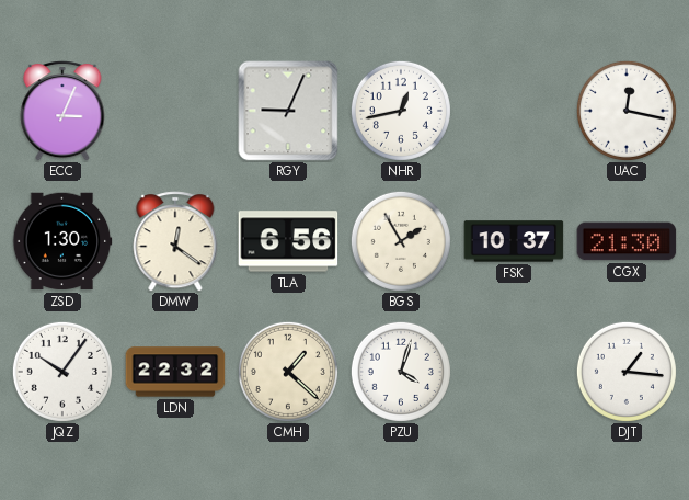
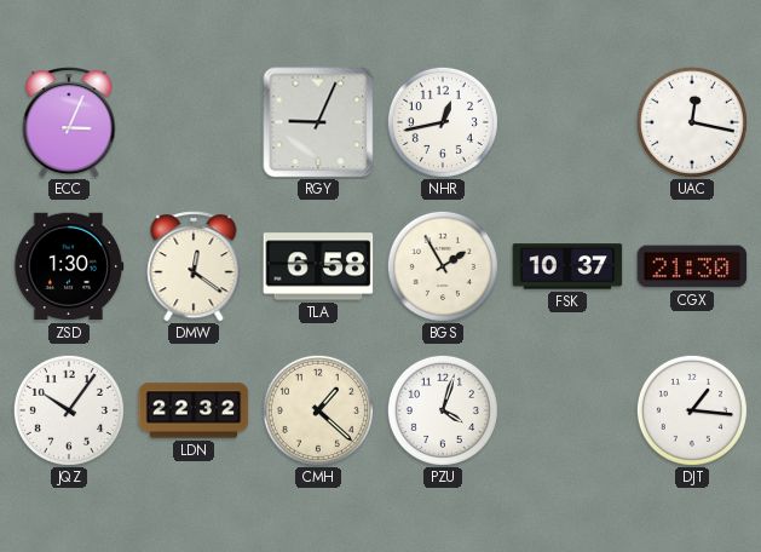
TLA: 6:56 -> 6:58
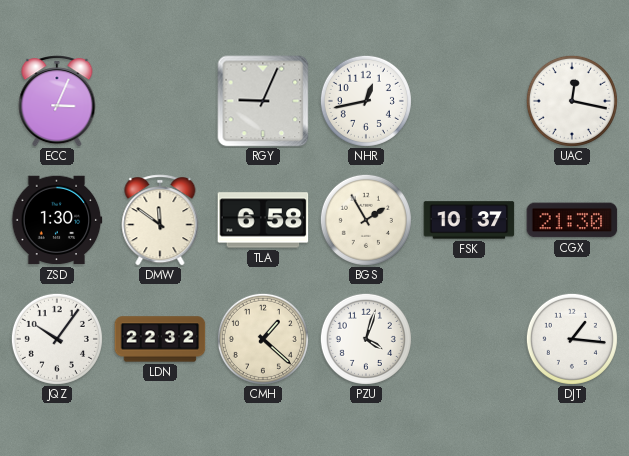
DMW: 12:21 -> 11:51
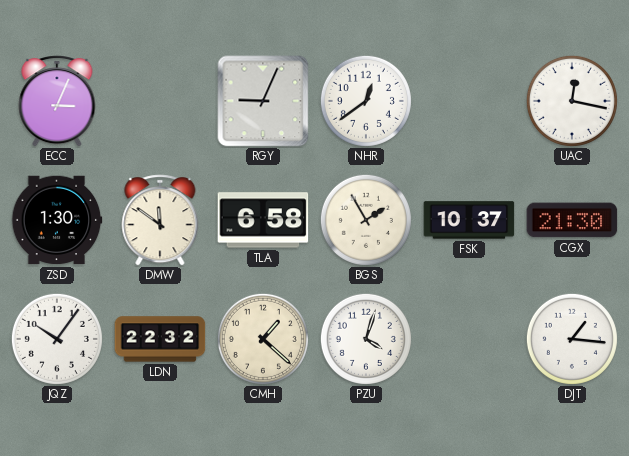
NHR: 12:43 -> 12:39
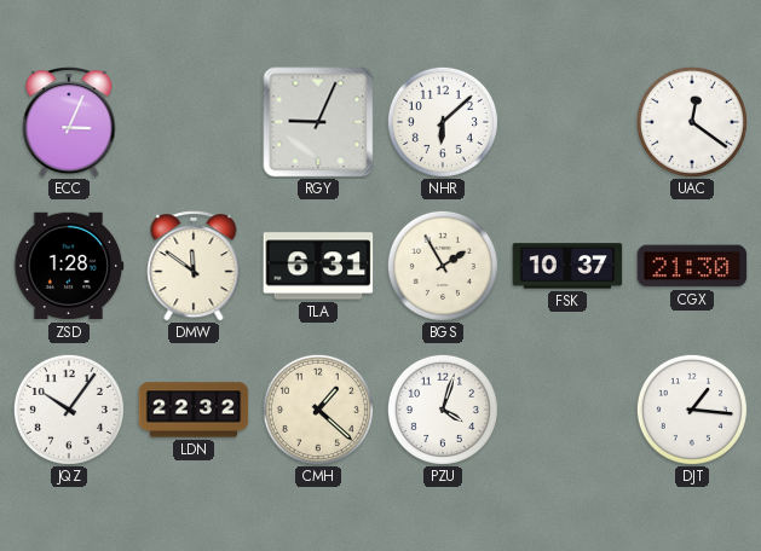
NHR: 12:39 -> 6:08
UAC: 12:17 -> 12:21
ZSD: 1:30 -> 1:28
TLA: 6:58 -> 6:31
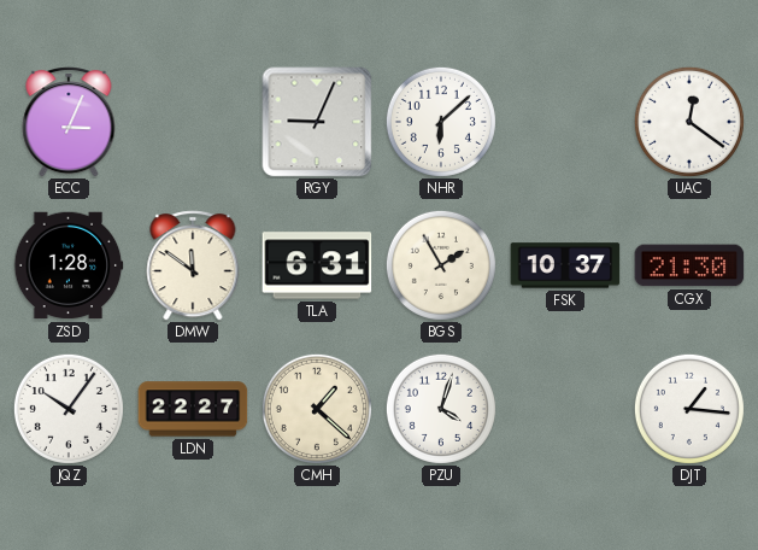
LDN: 22:32 -> 22:27
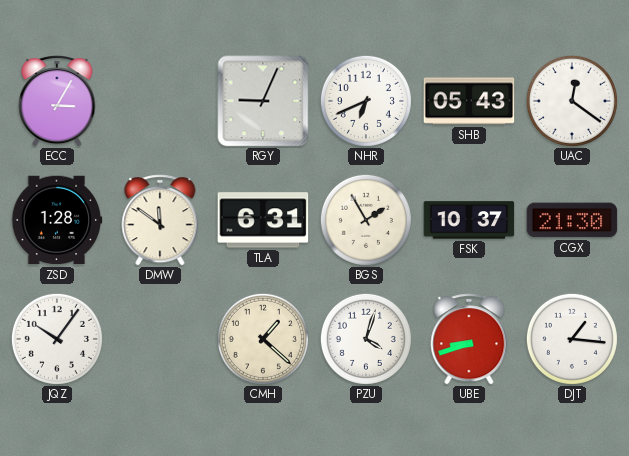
ECC: 3:04 -> 3:05
NHR: 6:08 -> 6:41
SHB: none -> 05:43
LDN: 22:27 -> none
UBE: none -> 8:42
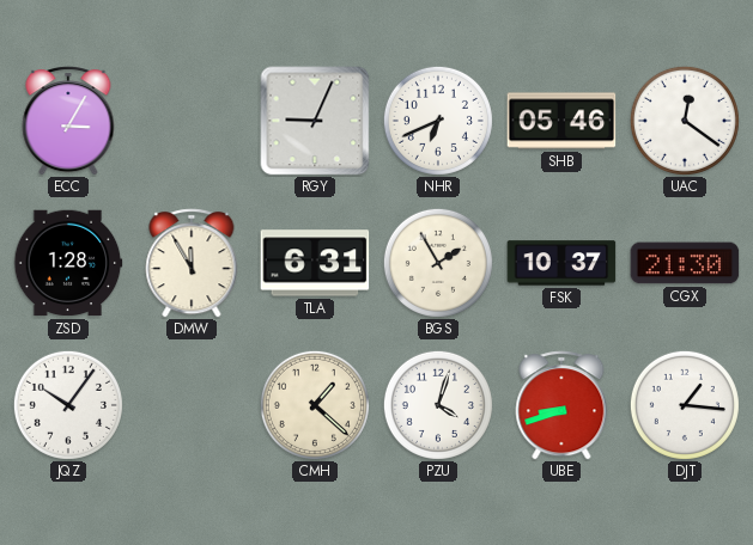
SHB: 05:43 -> 05:46
DMW: 11:51 -> 11:55
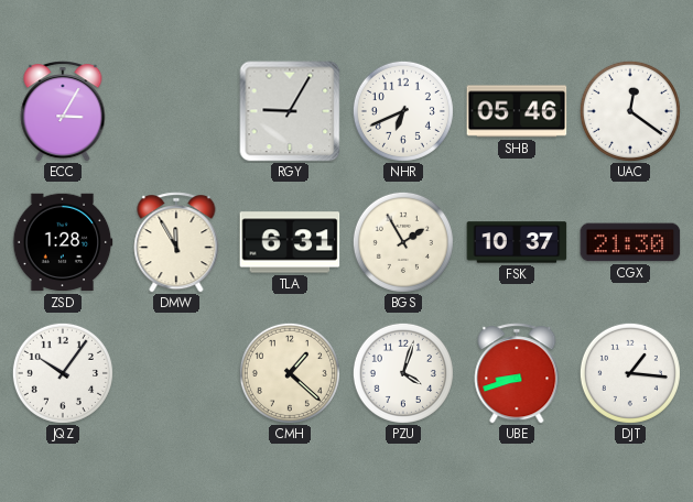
RGY: 9:04 -> 9:05
